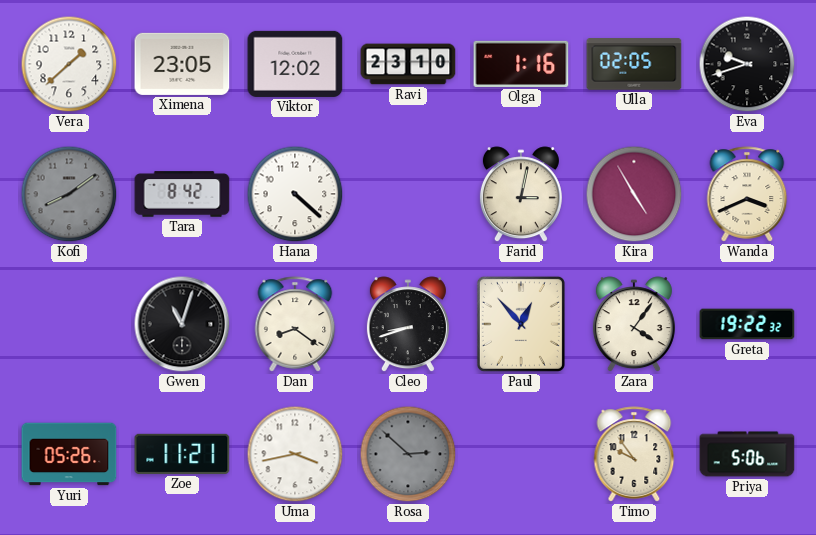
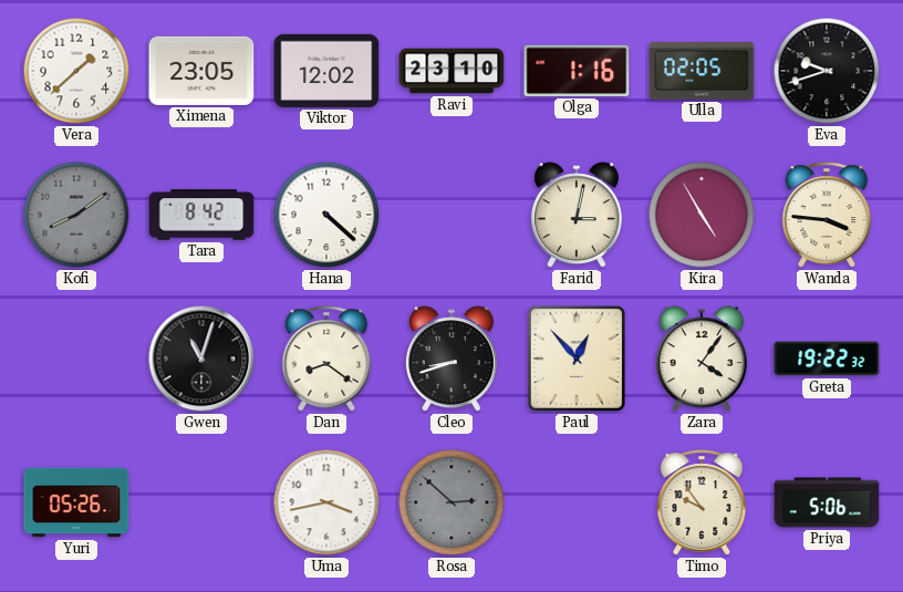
Wanda: 3:41 -> 3:46
Zoe: 11:21 -> none
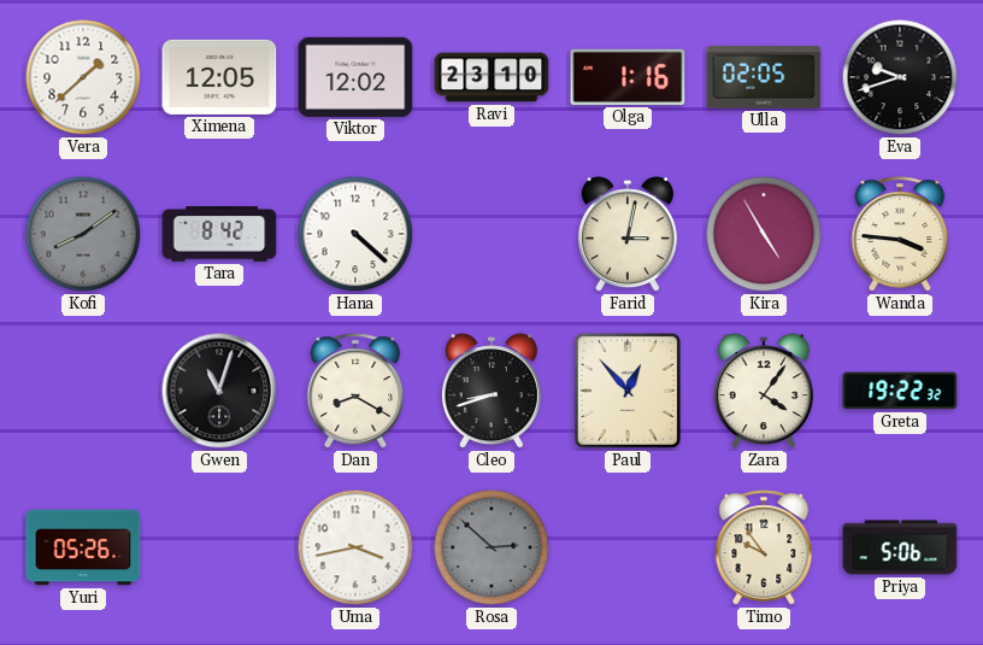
Ximena: 23:05 -> 12:05
Dan: 8:21 -> 8:20
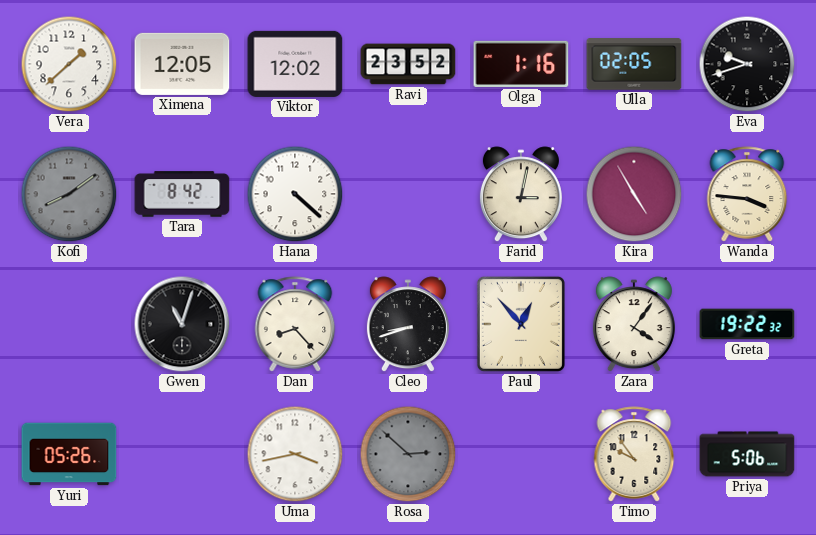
Ravi: 23:10 -> 23:52
Dan: 8:20 -> 8:23
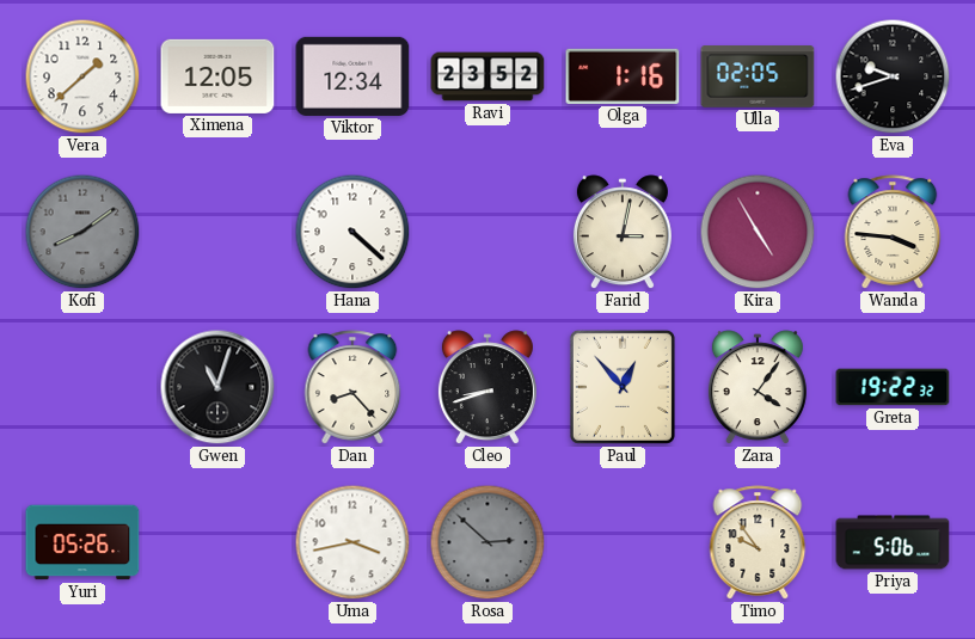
Viktor: 12:02 -> 12:34
Tara: 8:42 -> none
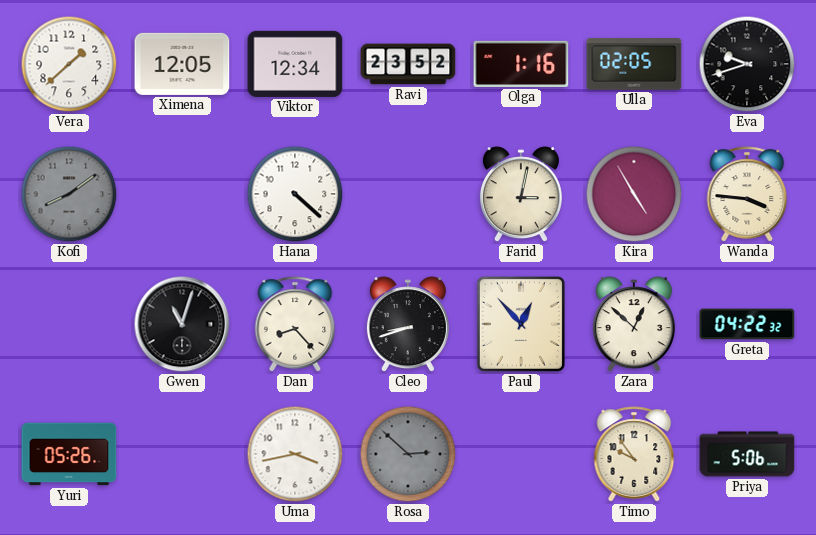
Zara: 4:06 -> 12:52
Greta: 19:22 -> 04:22
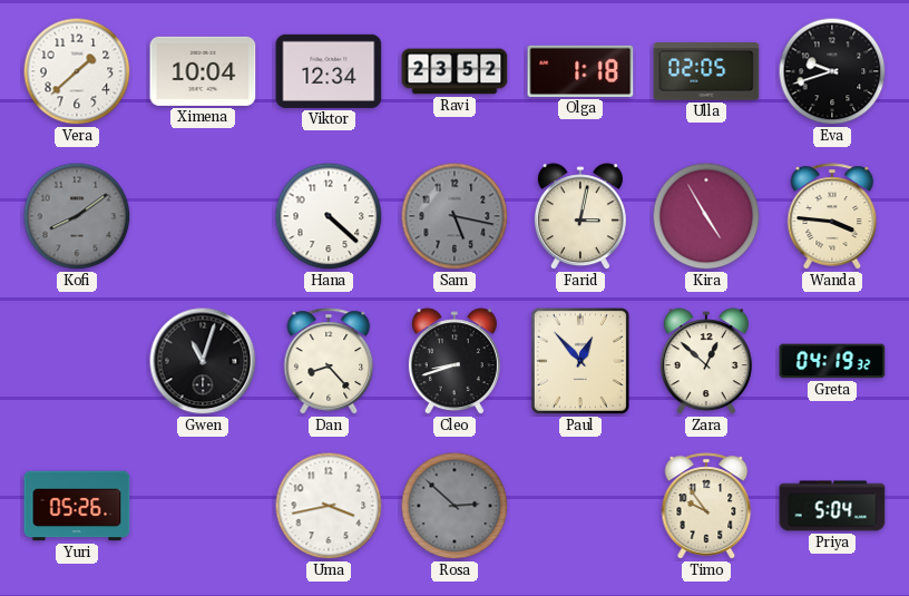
Ximena: 12:05 -> 10:04
Olga: 1:16 -> 1:18
Sam: none -> 5:17
Greta: 04:22 -> 04:19
Priya: 5:06 -> 5:04
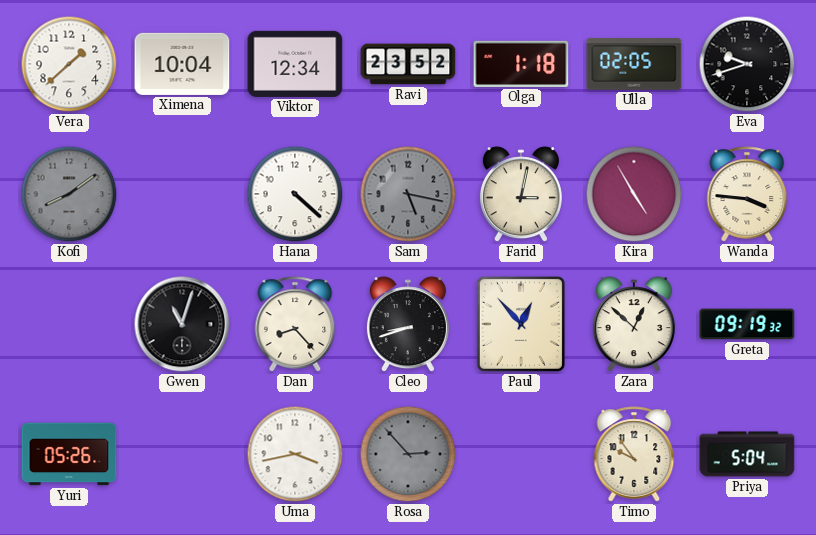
Greta: 04:19 -> 09:19
Rosa: 2:52 -> 2:53
